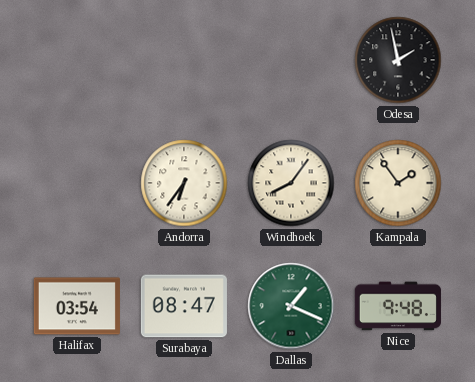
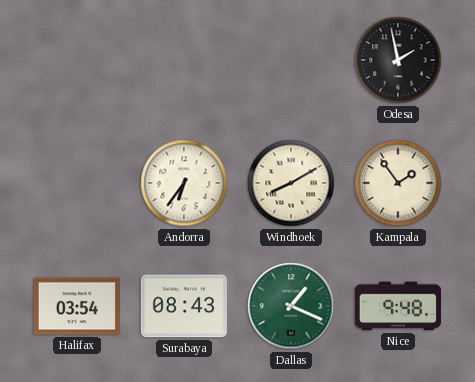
Windhoek: 8:06 -> 8:10
Surabaya: 08:47 -> 08:43
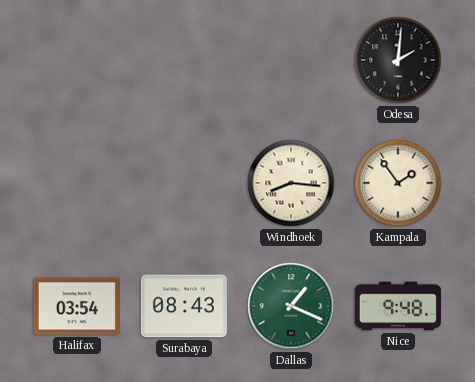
Odesa: 1:58 -> 2:01
Andorra: 6:36 -> none
Windhoek: 8:10 -> 8:16
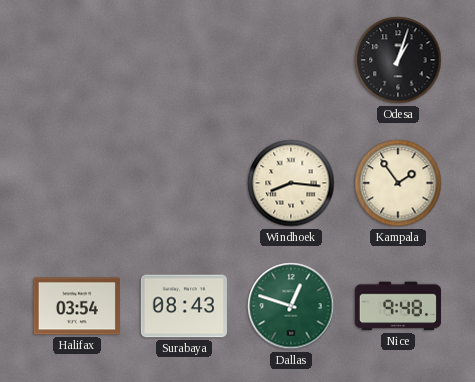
Odesa: 2:01 -> 1:03
Dallas: 1:19 -> 12:48
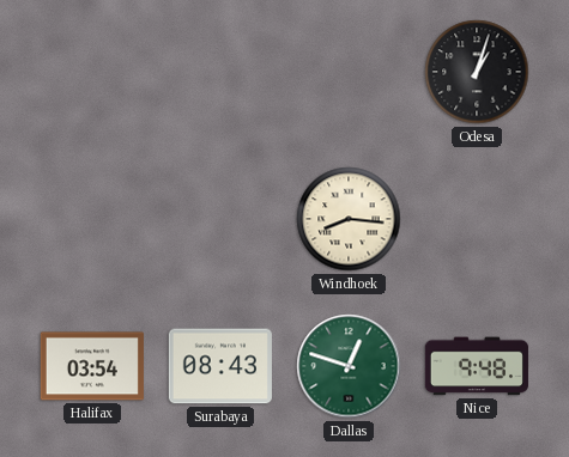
Kampala: 1:54 -> none
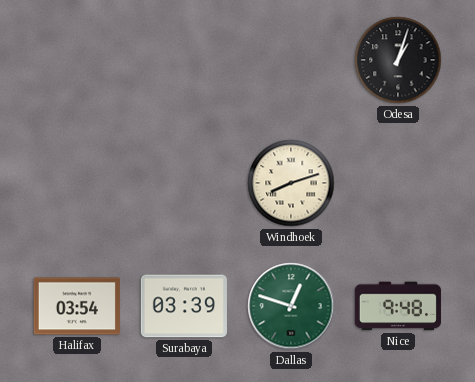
Windhoek: 8:16 -> 8:12
Surabaya: 08:43 -> 03:39
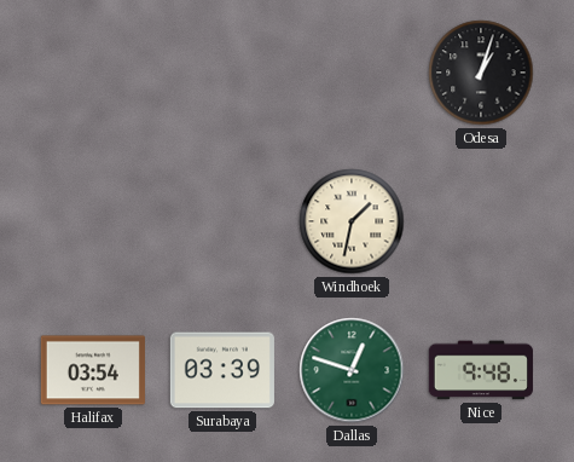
Windhoek: 8:12 -> 1:32
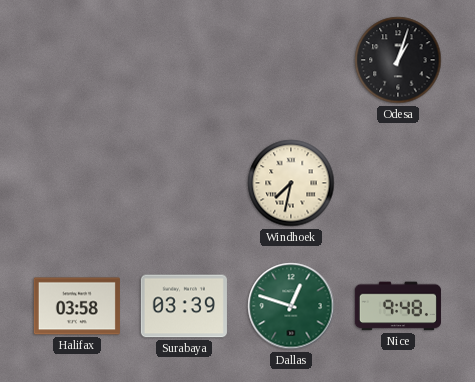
Windhoek: 1:32 -> 7:32
Halifax: 03:54 -> 03:58
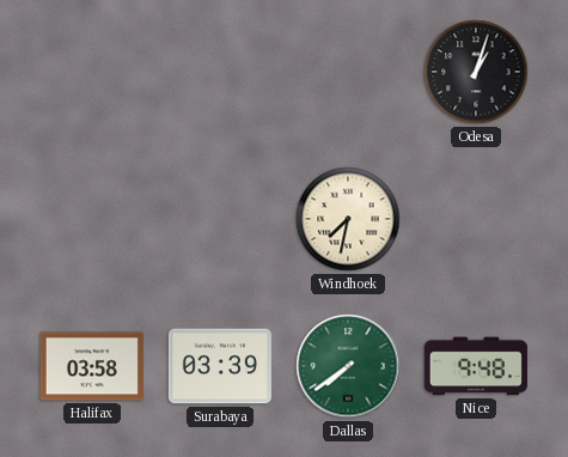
Dallas: 12:48 -> 7:39
